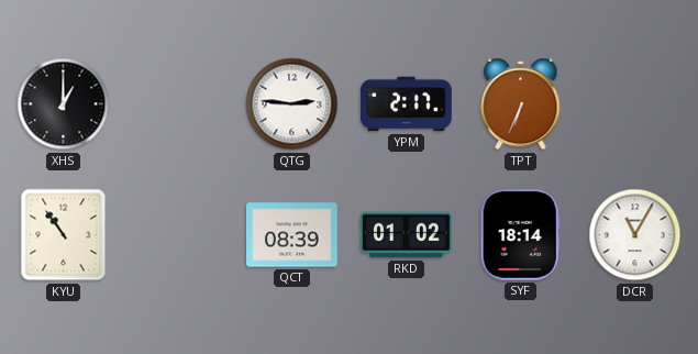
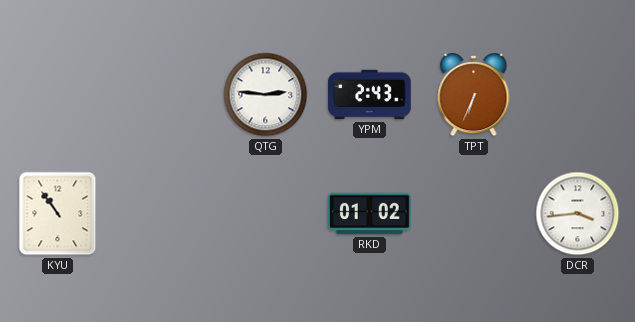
XHS: 1:00 -> none
YPM: 2:17 -> 2:43
QCT: 08:39 -> none
SYF: 18:14 -> none
DCR: 11:05 -> 3:44
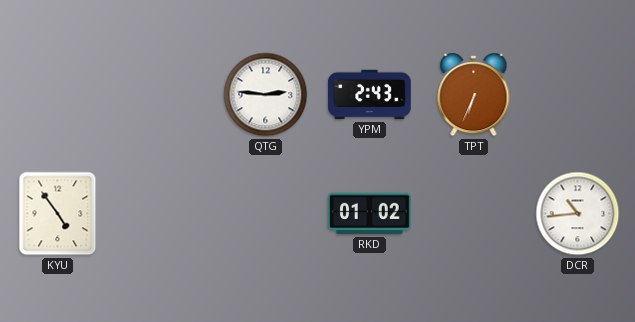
KYU: 10:54 -> 4:54
DCR: 3:44 -> 10:44
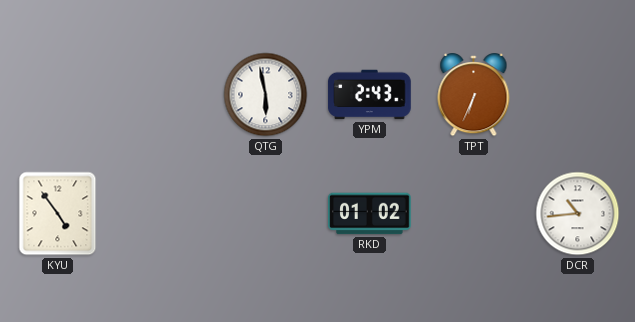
QTG: 2:46 -> 5:58
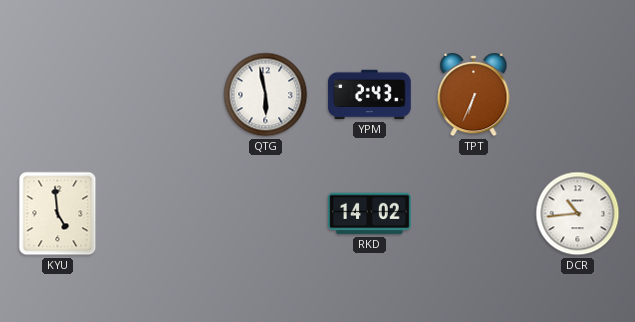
KYU: 4:54 -> 4:59
RKD: 01:02 -> 14:02
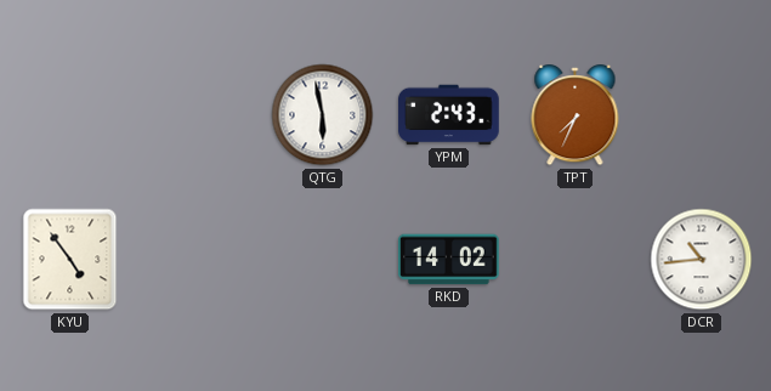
TPT: 6:34 -> 7:34
KYU: 4:59 -> 4:54
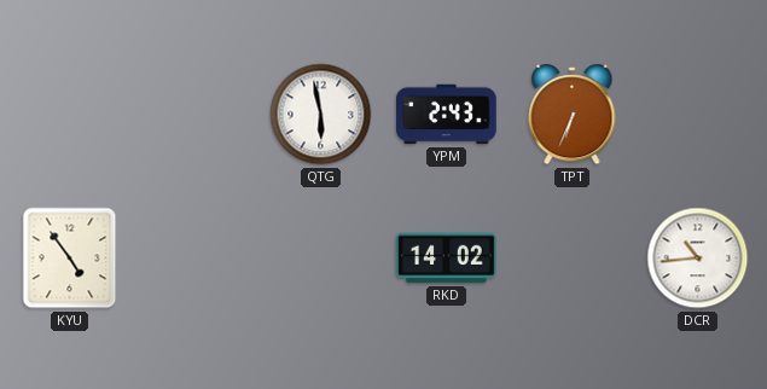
TPT: 7:34 -> 6:34
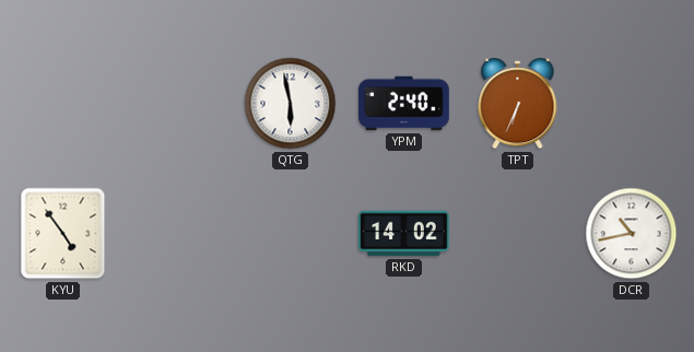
YPM: 2:43 -> 2:40
DCR: 10:44 -> 10:43
